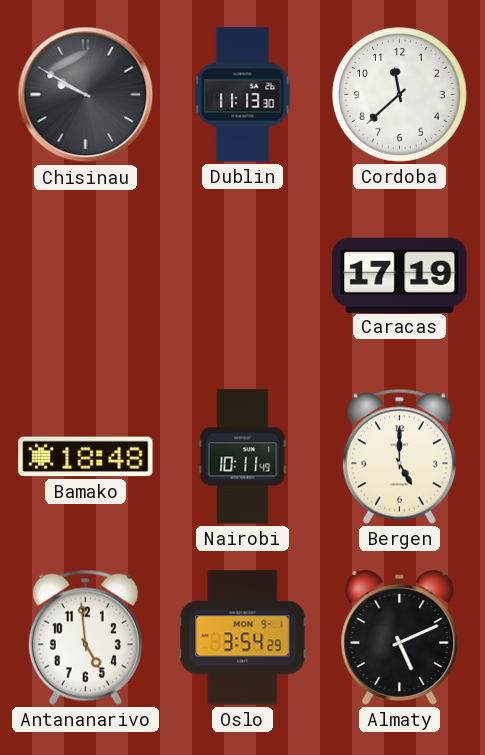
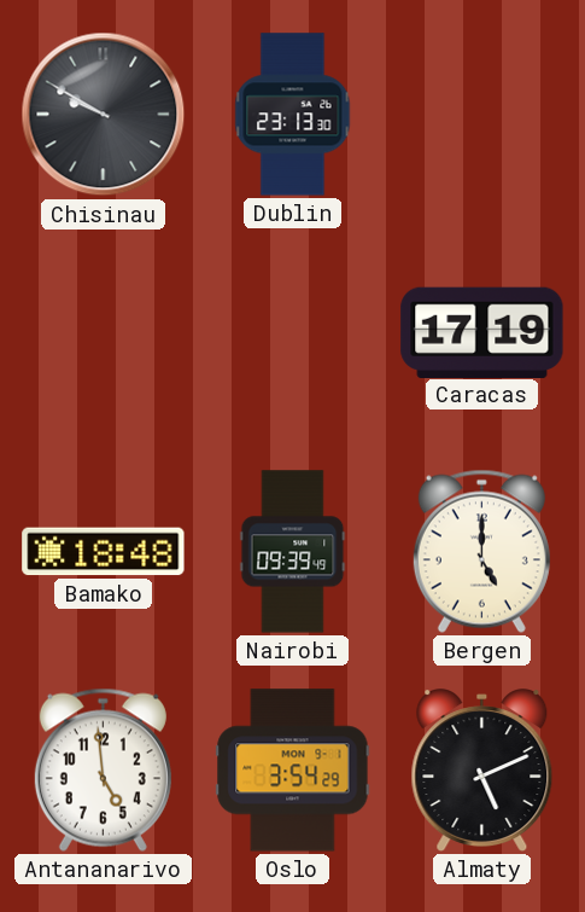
Dublin: 11:13 -> 23:13
Cordoba: 11:38 -> none
Nairobi: 10:11 -> 09:39
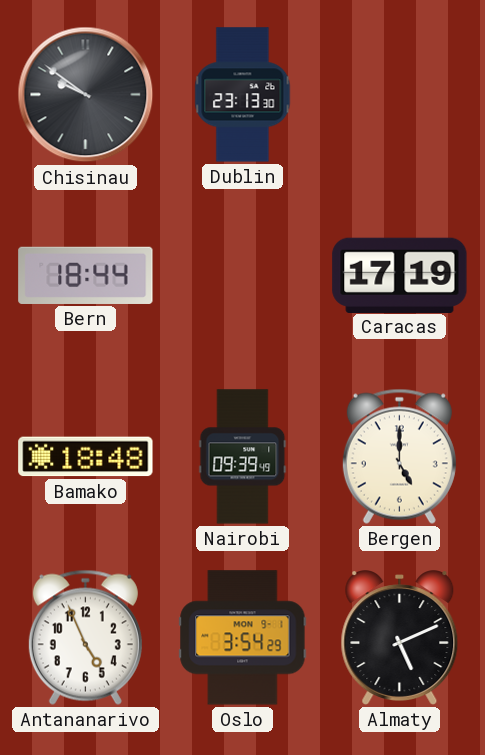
Chisinau: 9:50 -> 9:51
Bern: none -> 18:44
Antananarivo: 4:59 -> 4:56
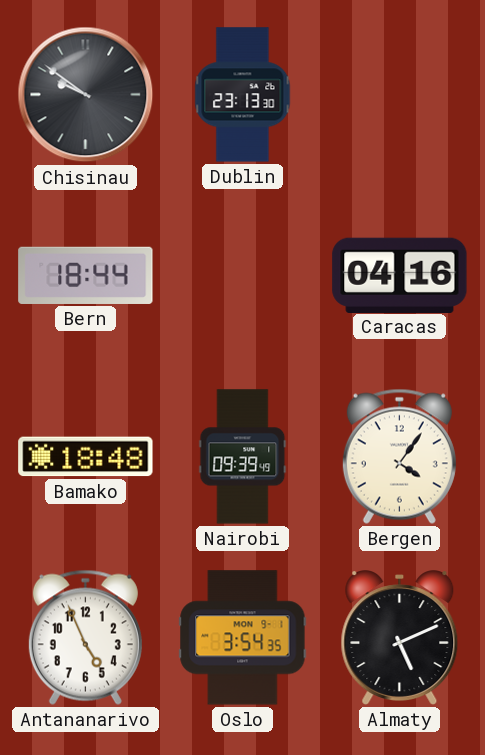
Caracas: 17:19 -> 04:16
Bergen: 5:00 -> 4:06
Oslo: 3:54:29 -> 3:54:35
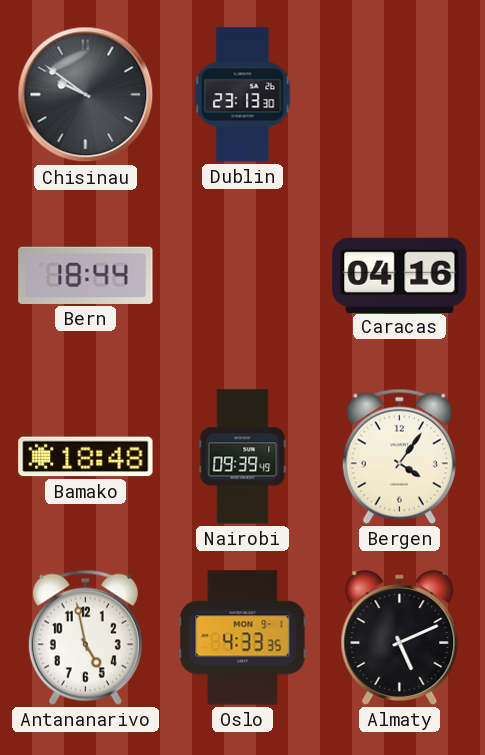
Antananarivo: 4:56 -> 4:58
Oslo: 3:54 -> 4:33
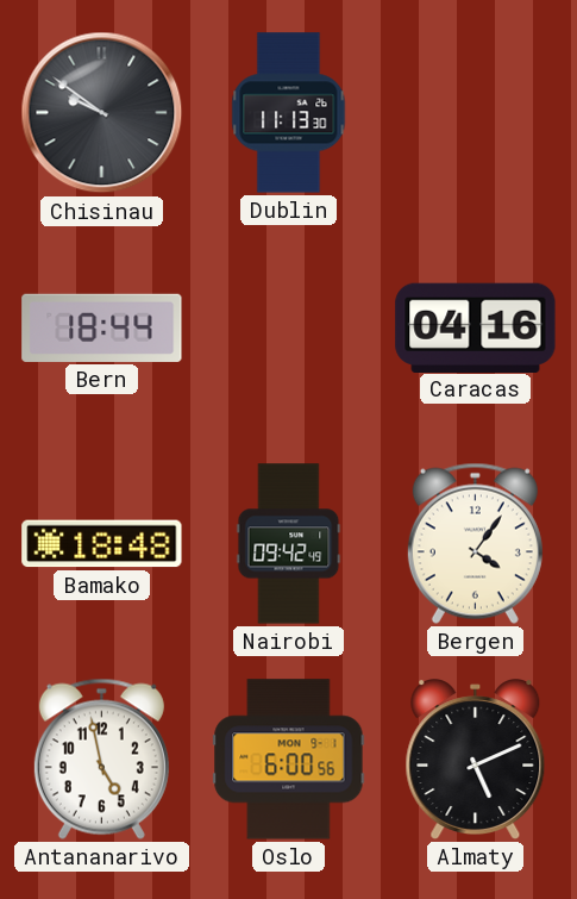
Dublin: 23:13 -> 11:13
Nairobi: 09:39 -> 09:42
Oslo: 4:33 -> 6:00
